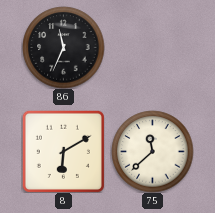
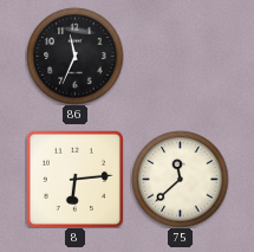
8: 6:10 -> 6:14
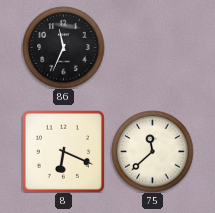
8: 6:14 -> 6:19
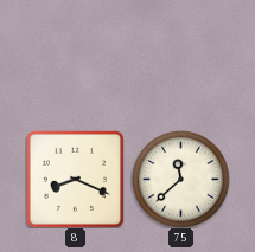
86: 11:34 -> none
8: 6:19 -> 8:19
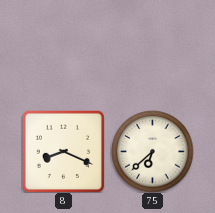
75: 11:38 -> 6:38
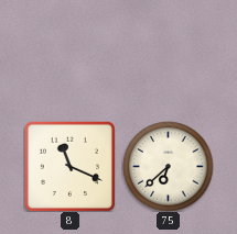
8: 8:19 -> 11:19
